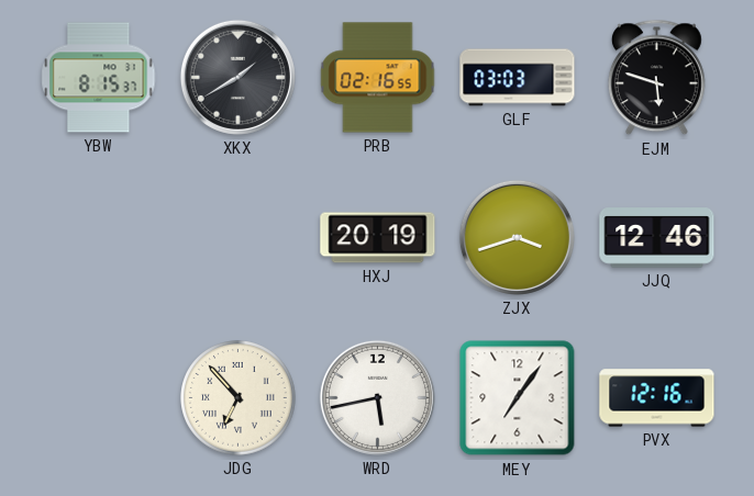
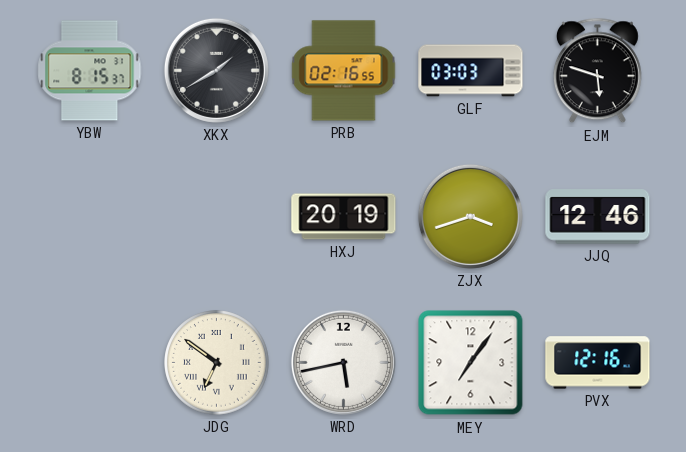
JDG: 6:53 -> 6:51
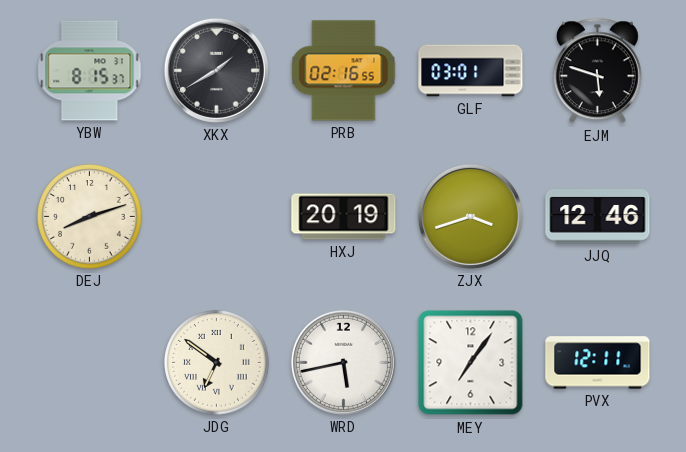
GLF: 03:03 -> 03:01
DEJ: none -> 8:12
PVX: 12:16 -> 12:11
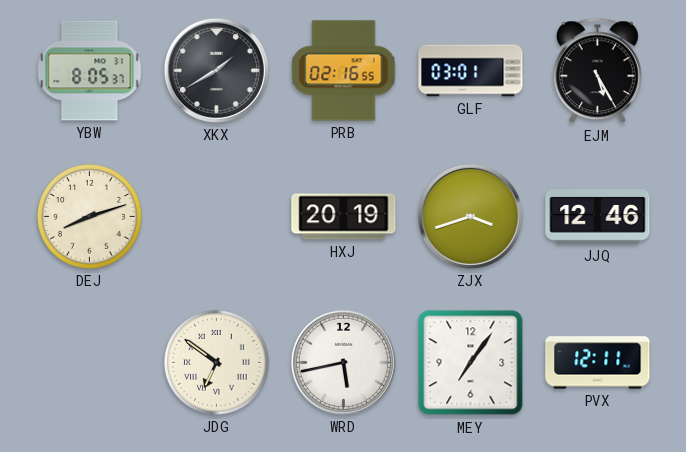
YBW: 8:15 -> 8:05
EJM: 5:48 -> 5:25
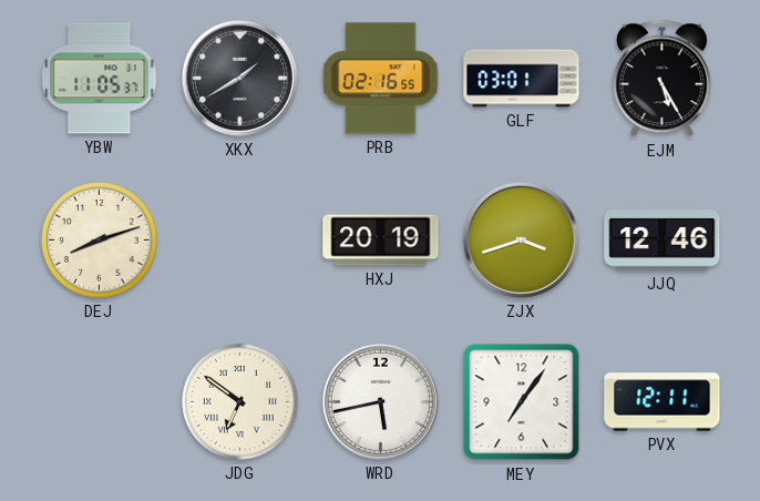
YBW: 8:05 -> 11:05
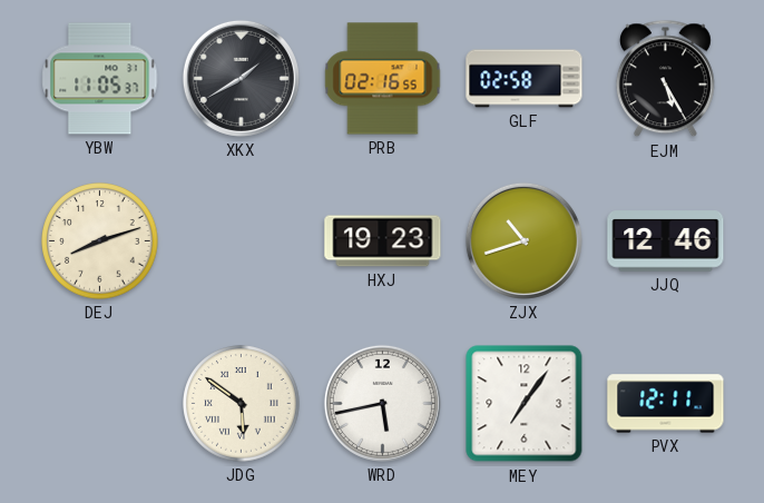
GLF: 03:01 -> 02:58
HXJ: 20:19 -> 19:23
ZJX: 3:42 -> 10:42
JDG: 6:51 -> 5:51
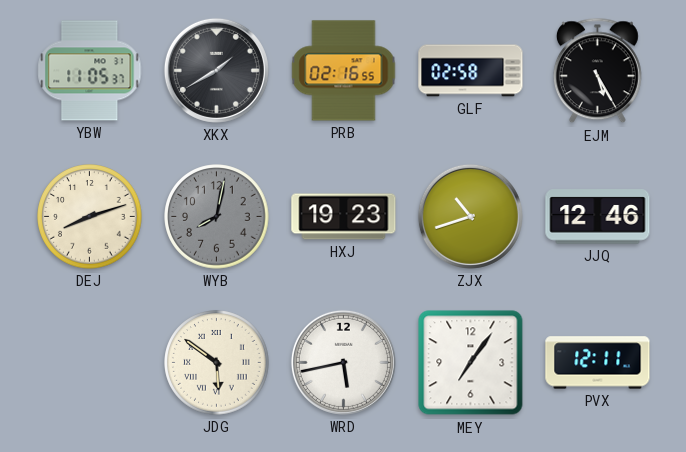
WYB: none -> 8:02
